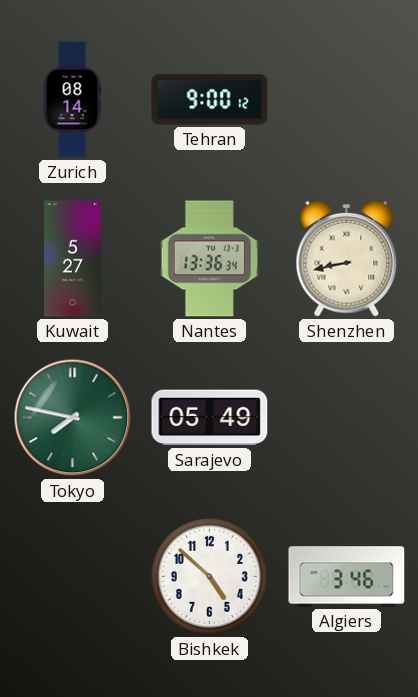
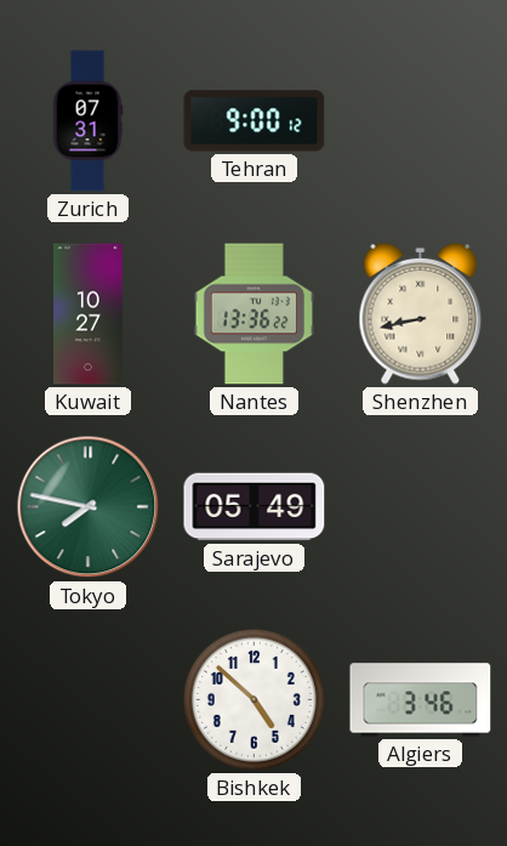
Zurich: 08:14 -> 07:31
Kuwait: 5:27 -> 10:27
Nantes: 13:36:34 -> 13:36:22
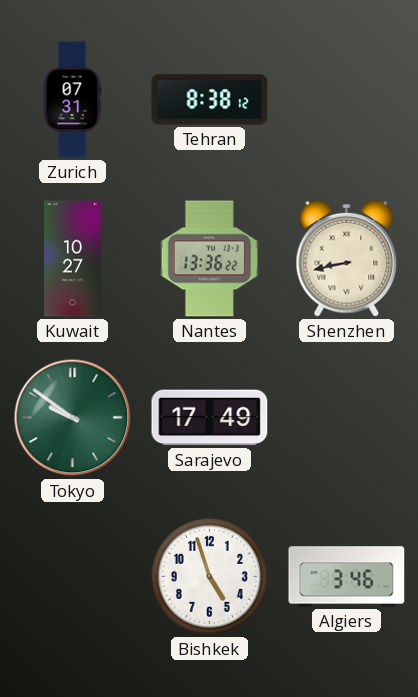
Tehran: 9:00 -> 8:38
Tokyo: 7:47 -> 9:51
Sarajevo: 05:49 -> 17:49
Bishkek: 4:52 -> 4:57
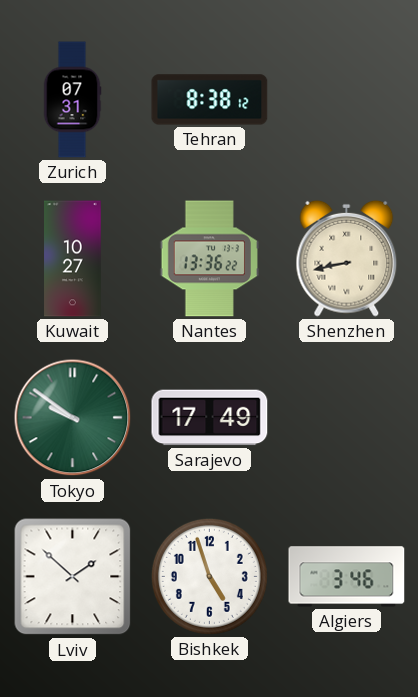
Lviv: none -> 1:52
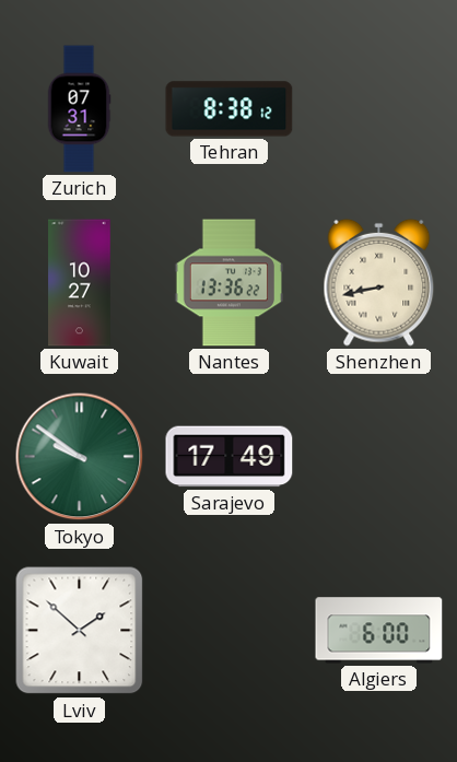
Bishkek: 4:57 -> none
Algiers: 3:46 -> 6:00
